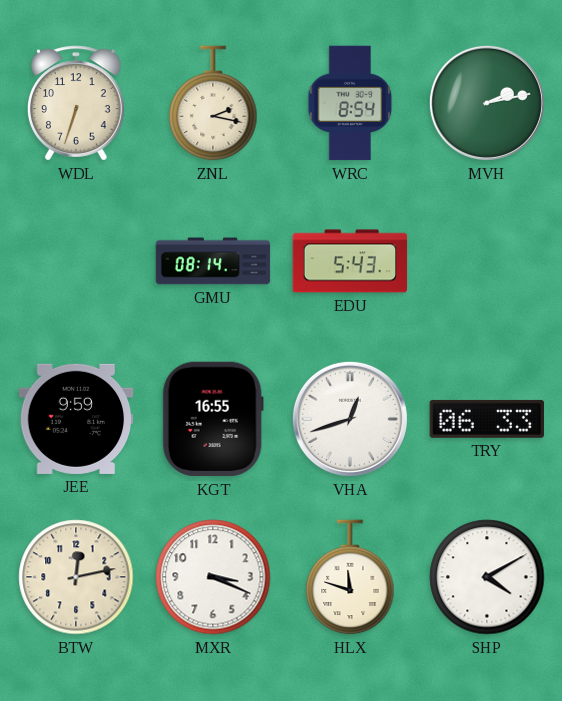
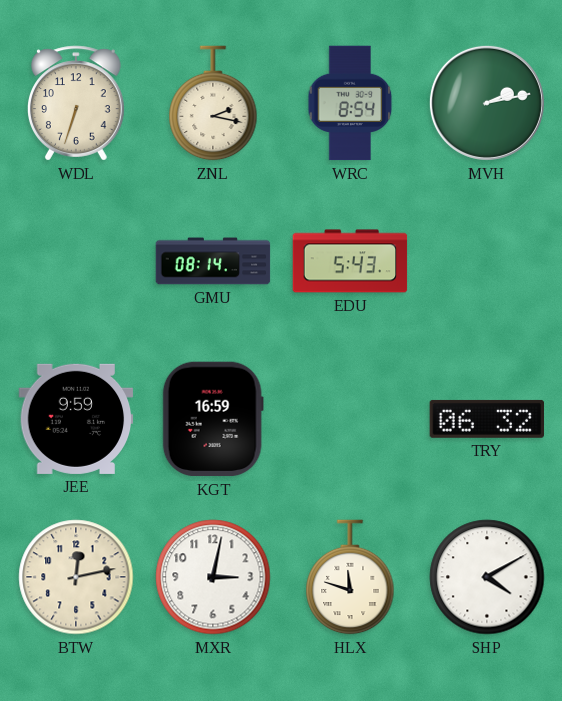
KGT: 16:55 -> 16:59
VHA: 12:42 -> none
TRY: 06:33 -> 06:32
MXR: 3:19 -> 3:02
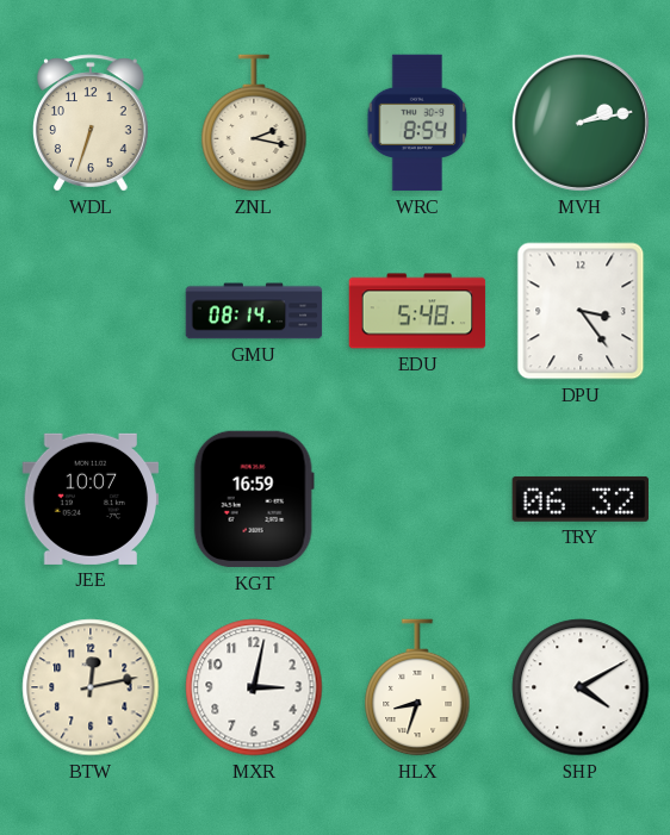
EDU: 5:43 -> 5:48
DPU: none -> 3:24
JEE: 9:59 -> 10:07
HLX: 11:48 -> 8:33
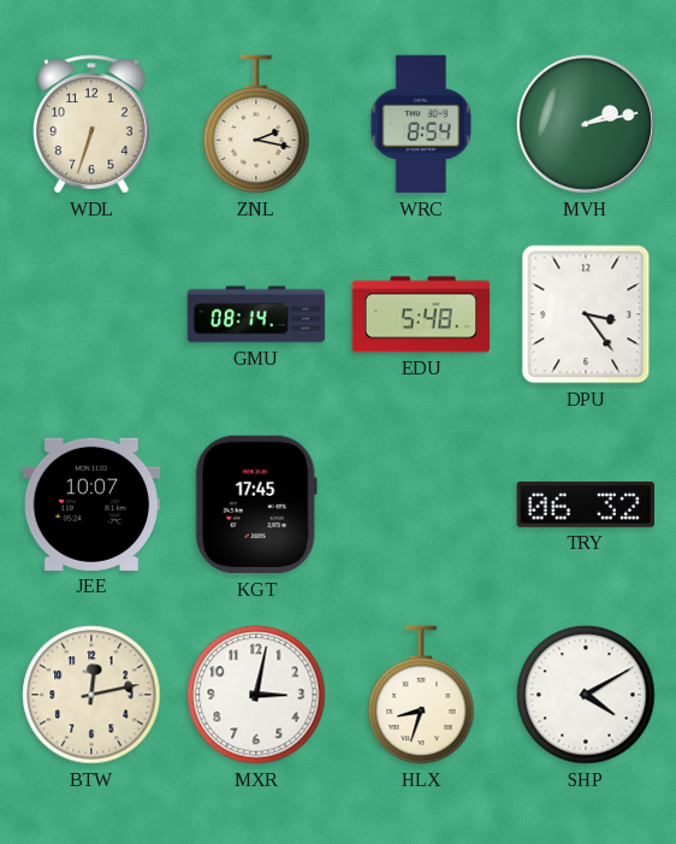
KGT: 16:59 -> 17:45
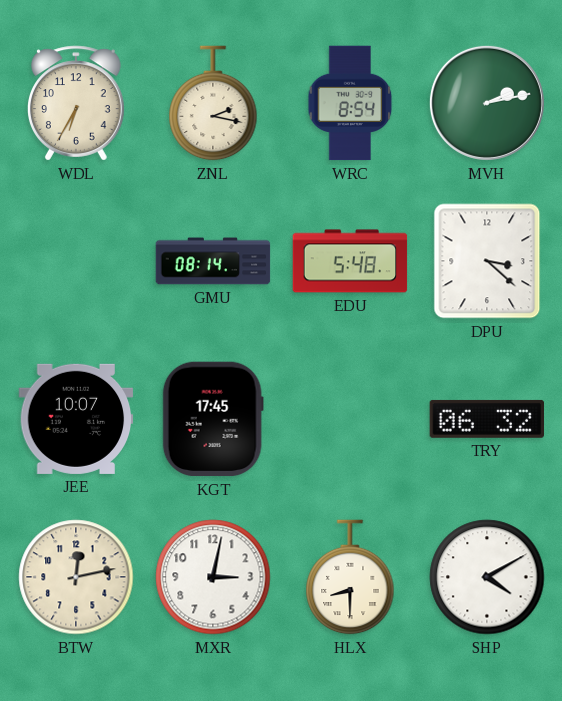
WDL: 6:33 -> 6:35
DPU: 3:24 -> 3:22
HLX: 8:33 -> 8:30
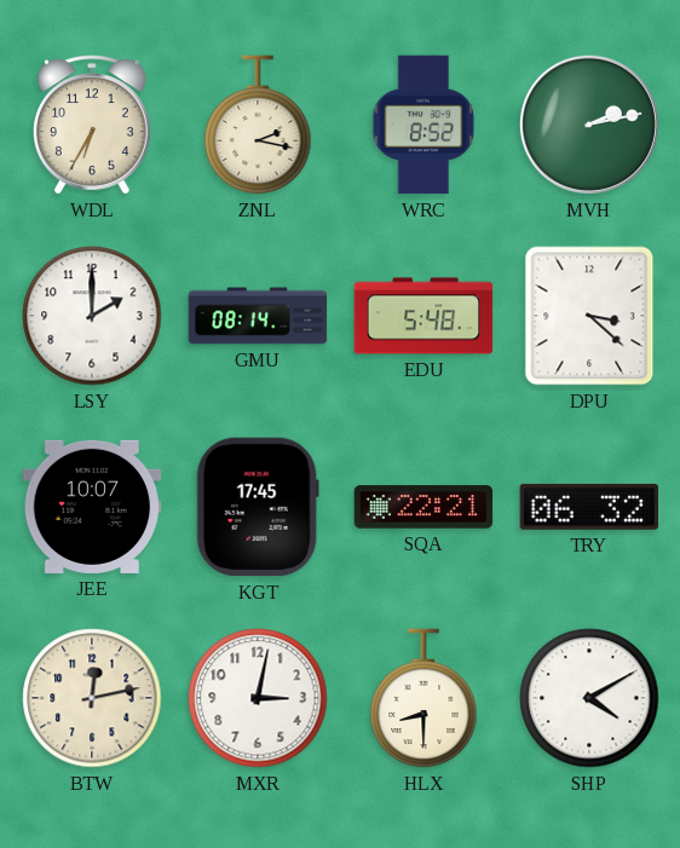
WRC: 8:54 -> 8:52
LSY: none -> 2:00
SQA: none -> 22:21
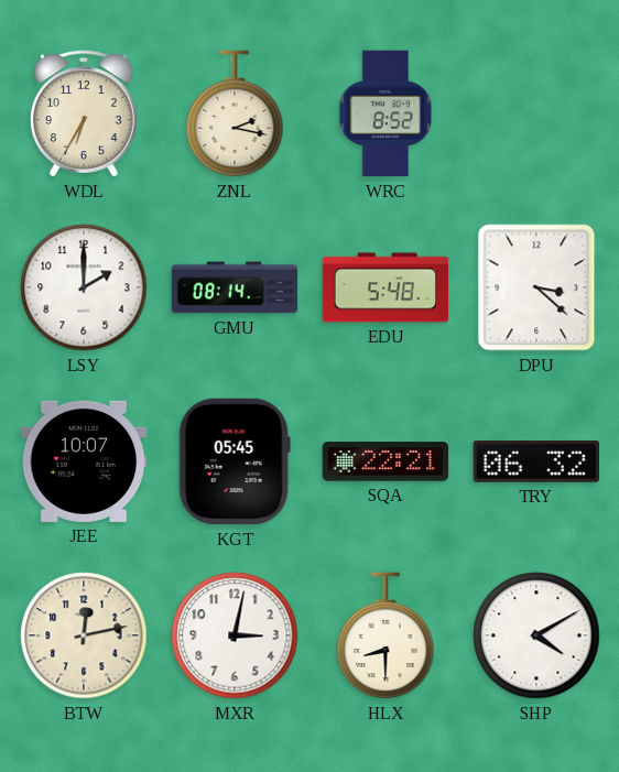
MVH: 2:13 -> none
KGT: 17:45 -> 05:45
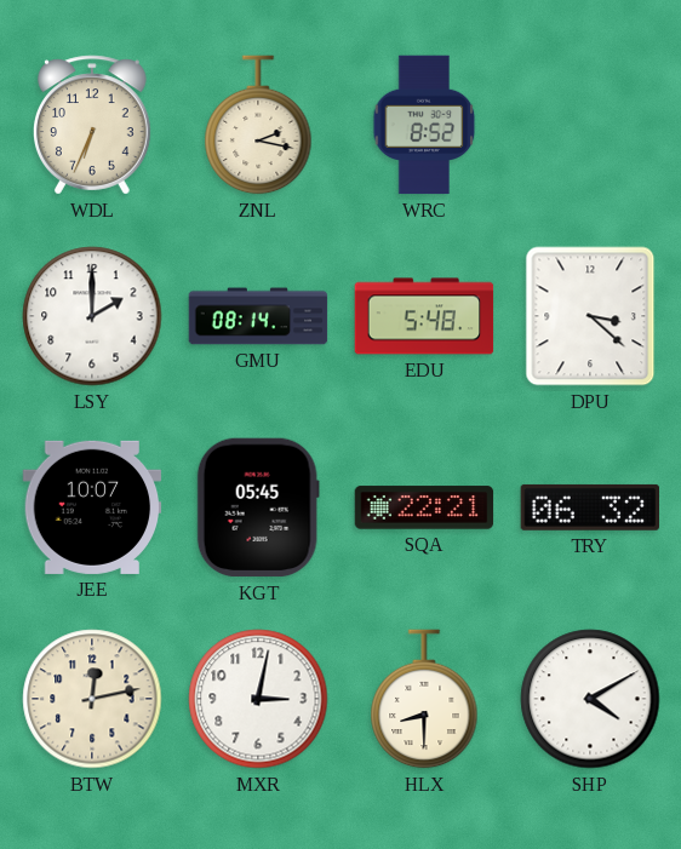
WDL: 6:35 -> 6:34
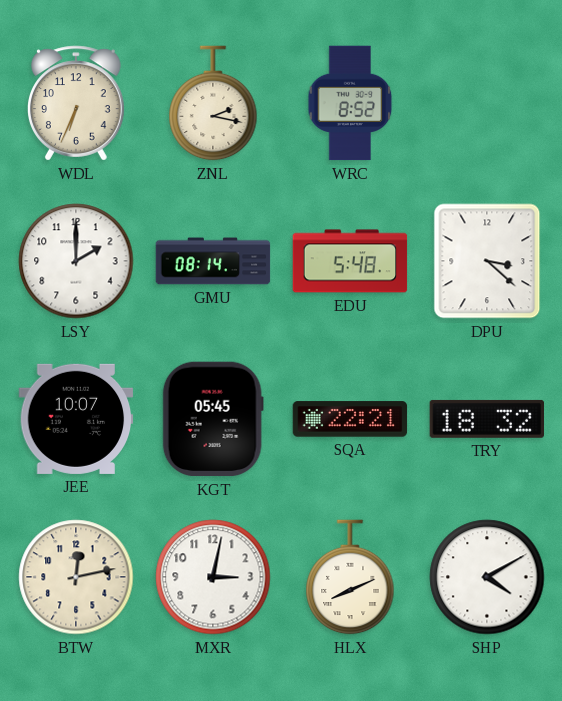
TRY: 06:32 -> 18:32
HLX: 8:30 -> 8:11
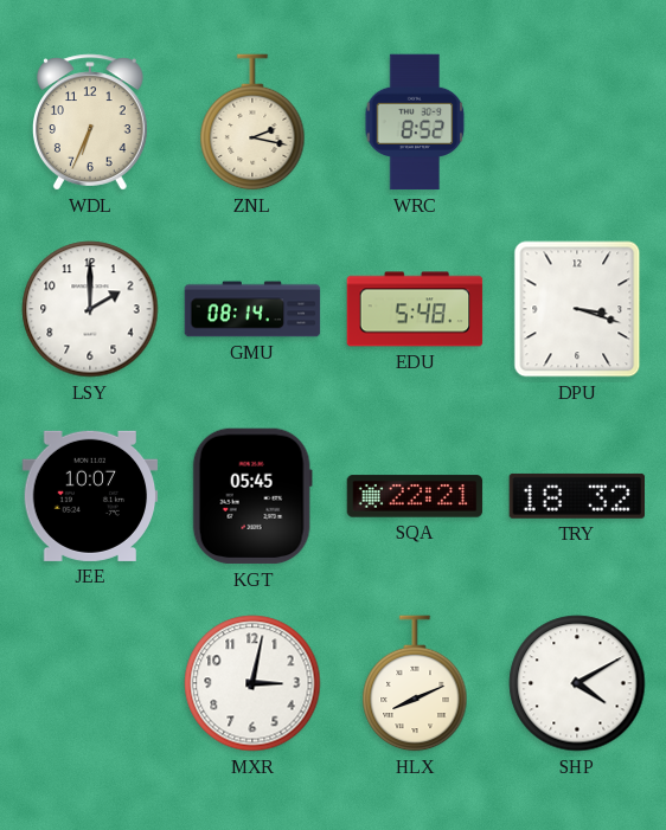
DPU: 3:22 -> 3:18
BTW: 12:13 -> none
